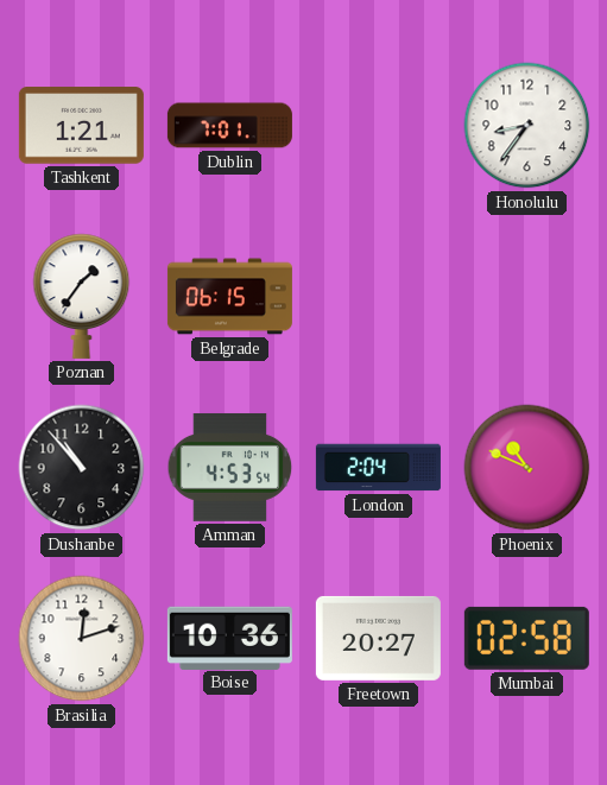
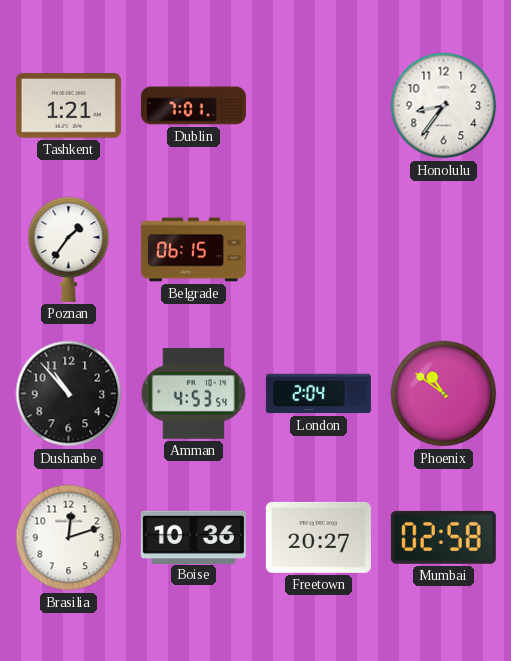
Phoenix: 10:49 -> 10:51
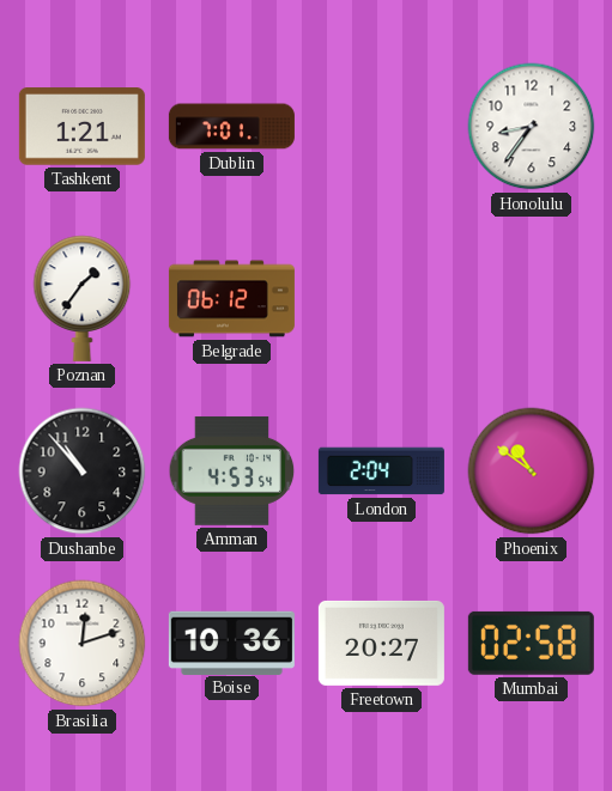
Belgrade: 06:15 -> 06:12
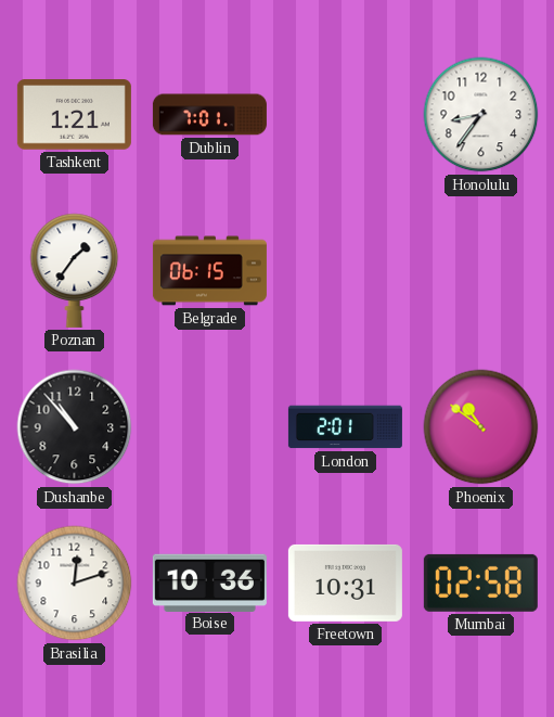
Belgrade: 06:12 -> 06:15
Amman: 4:53 -> none
London: 2:04 -> 2:01
Freetown: 20:27 -> 10:31
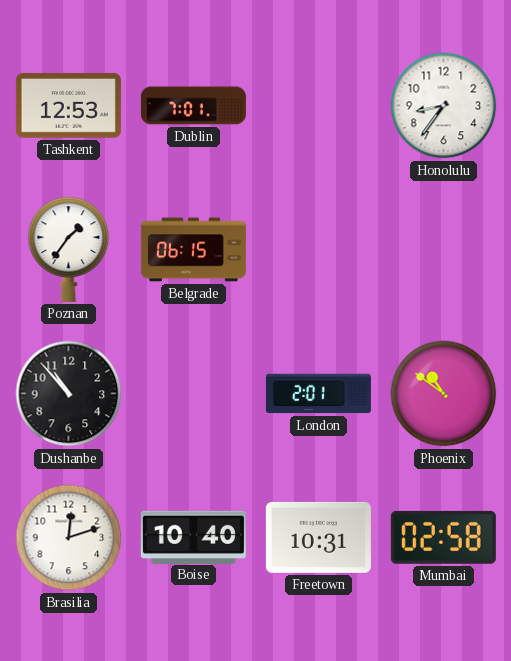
Tashkent: 1:21 -> 12:53
Boise: 10:36 -> 10:40
